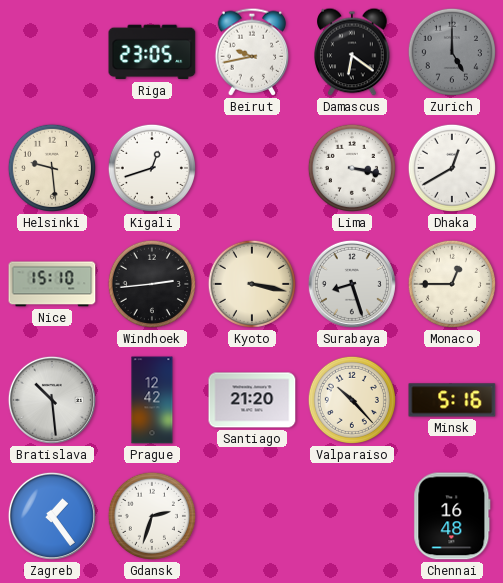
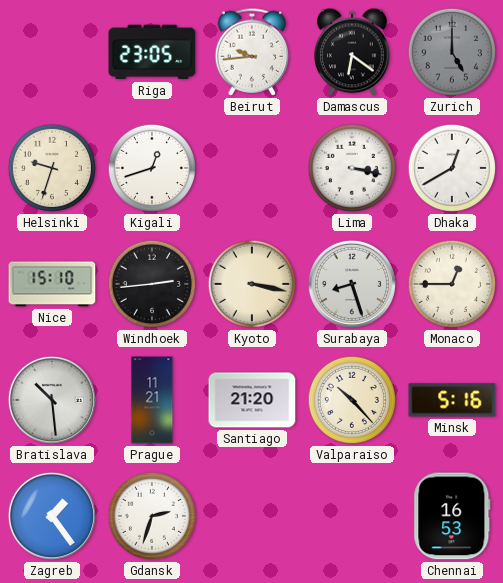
Beirut: 9:43 -> 9:44
Helsinki: 9:29 -> 9:33
Prague: 12:42 -> 11:21
Chennai: 16:48 -> 16:53
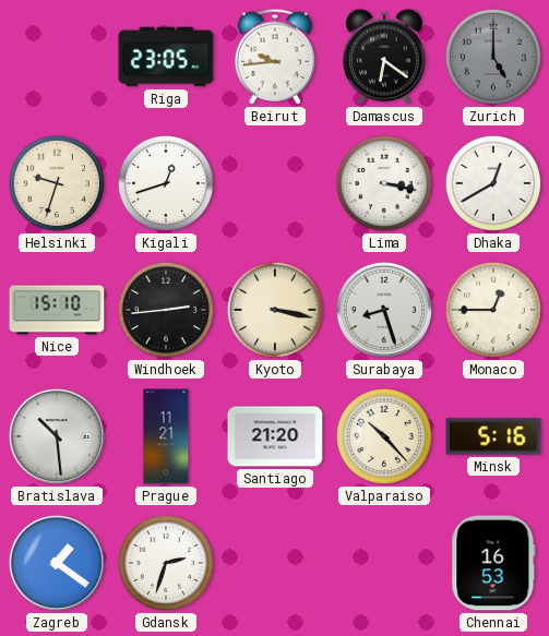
Zagreb: 1:24 -> 1:21
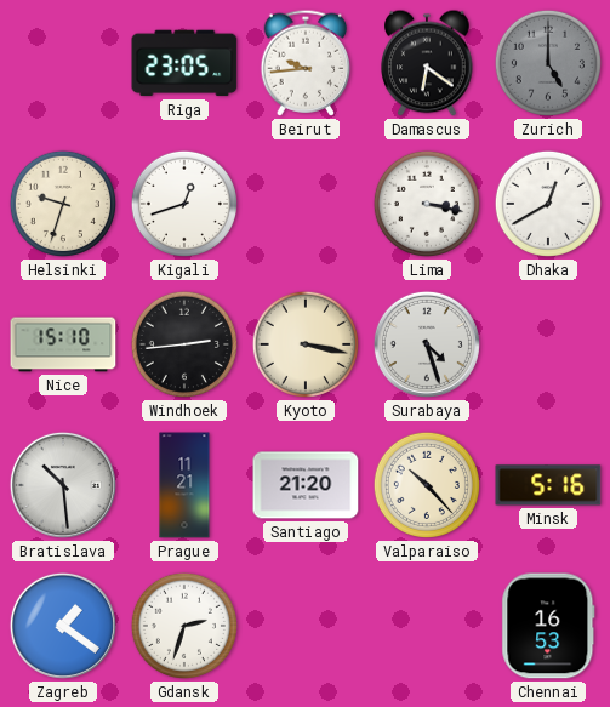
Surabaya: 8:27 -> 4:27
Monaco: 12:45 -> none
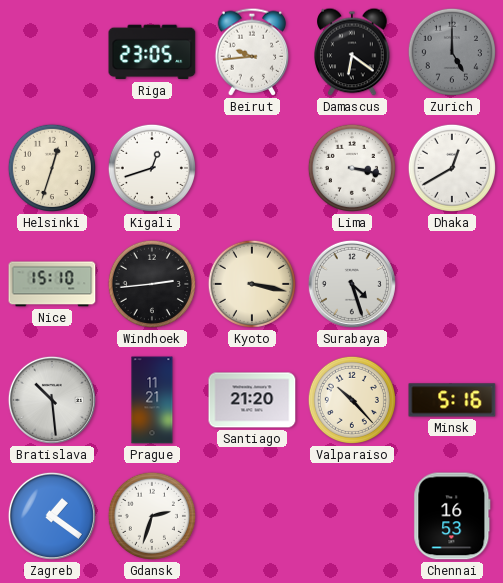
Helsinki: 9:33 -> 12:33
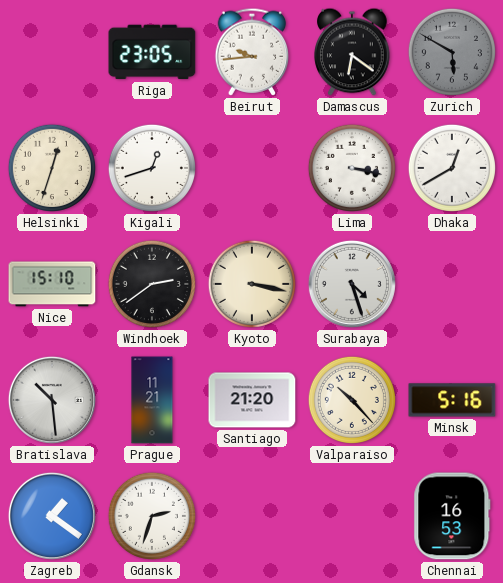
Zurich: 5:00 -> 5:50
Windhoek: 2:44 -> 2:39
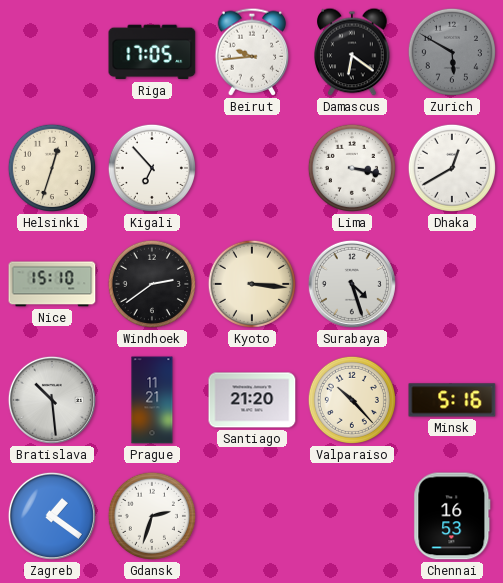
Riga: 23:05 -> 17:05
Kigali: 12:42 -> 6:53
Kyoto: 3:17 -> 3:16
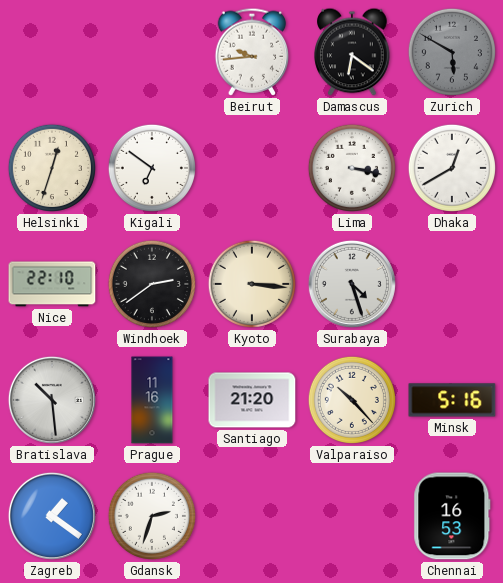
Riga: 17:05 -> none
Kigali: 6:53 -> 6:51
Nice: 15:10 -> 22:10
Prague: 11:21 -> 11:16
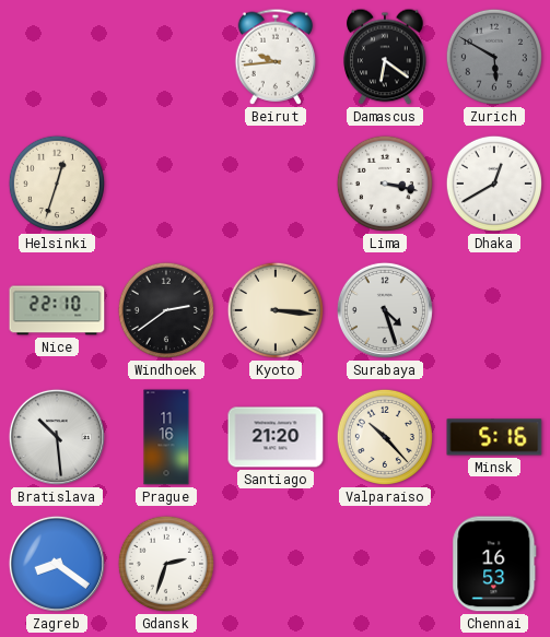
Kigali: 6:51 -> none
Zagreb: 1:21 -> 8:21
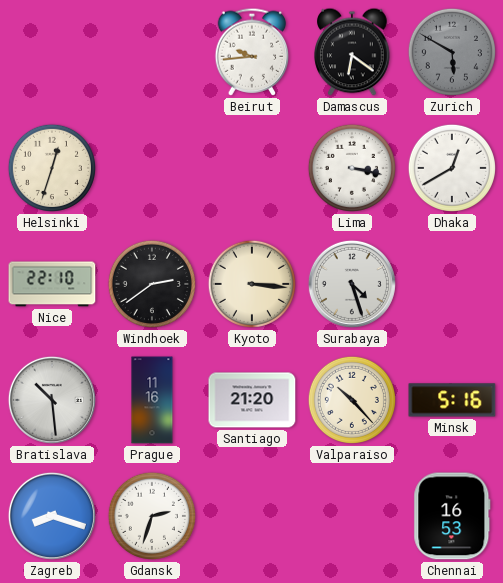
Zagreb: 8:21 -> 8:18
